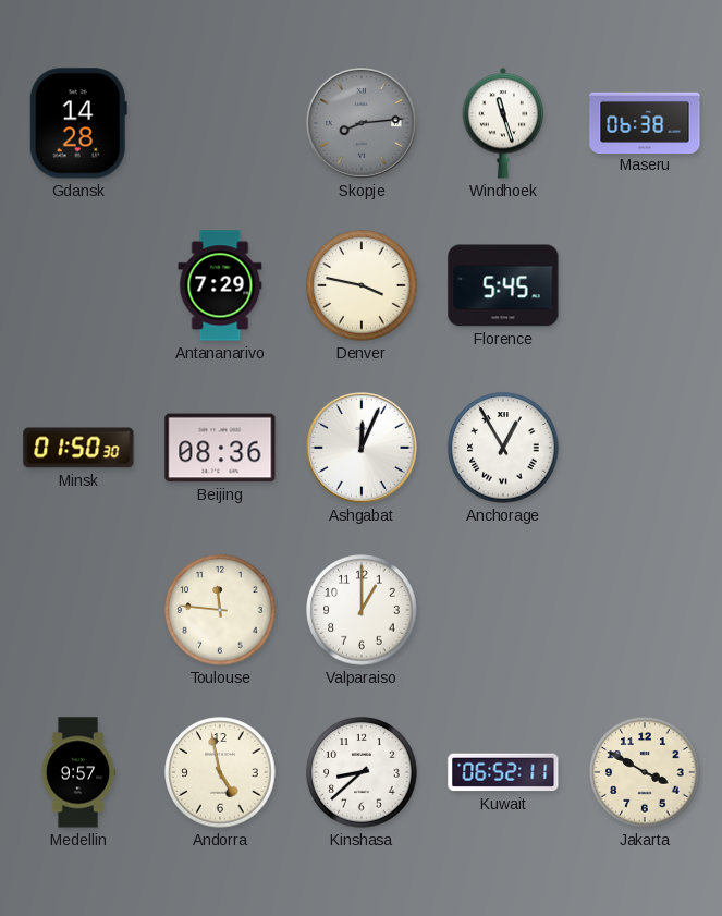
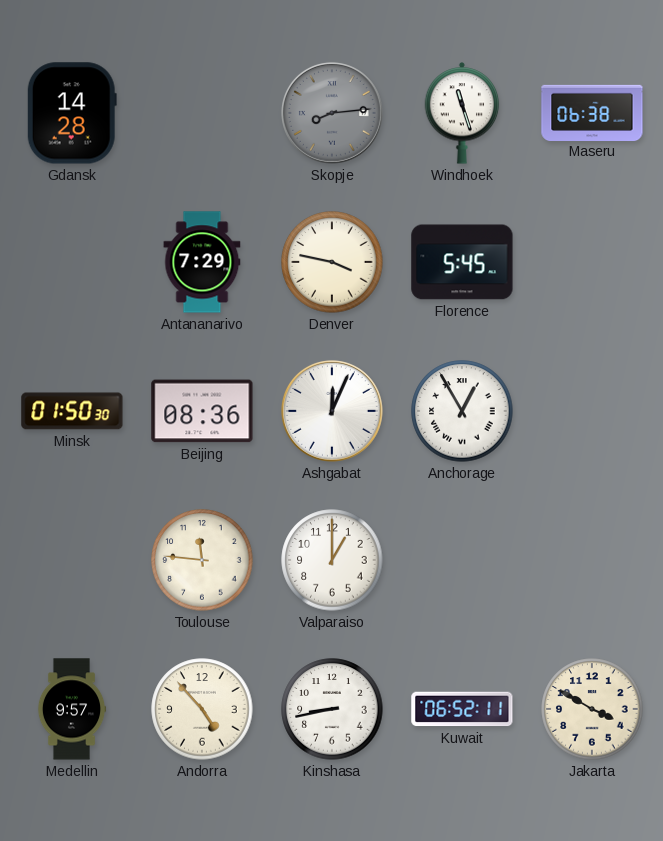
Andorra: 4:58 -> 4:53
Kinshasa: 8:38 -> 8:43
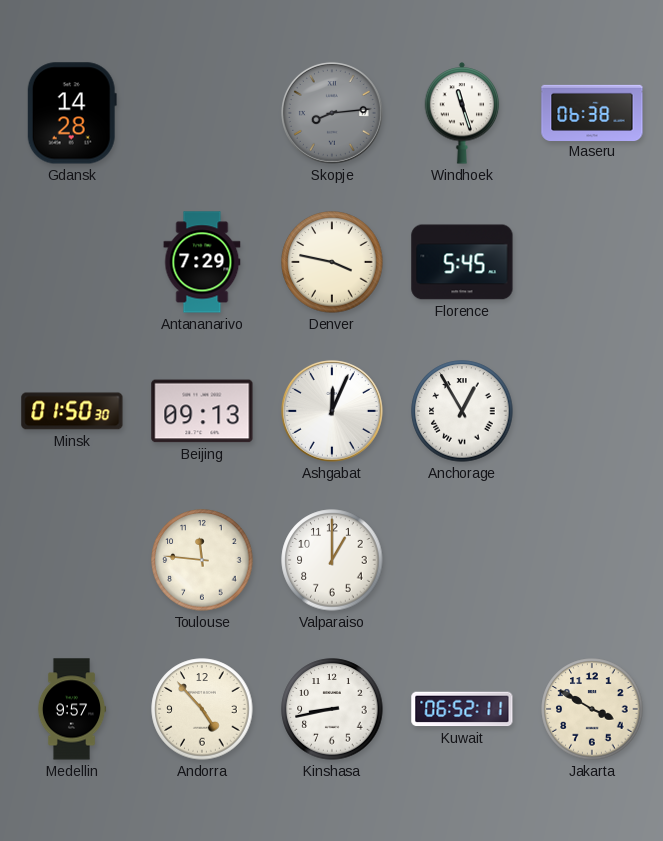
Beijing: 08:36 -> 09:13
